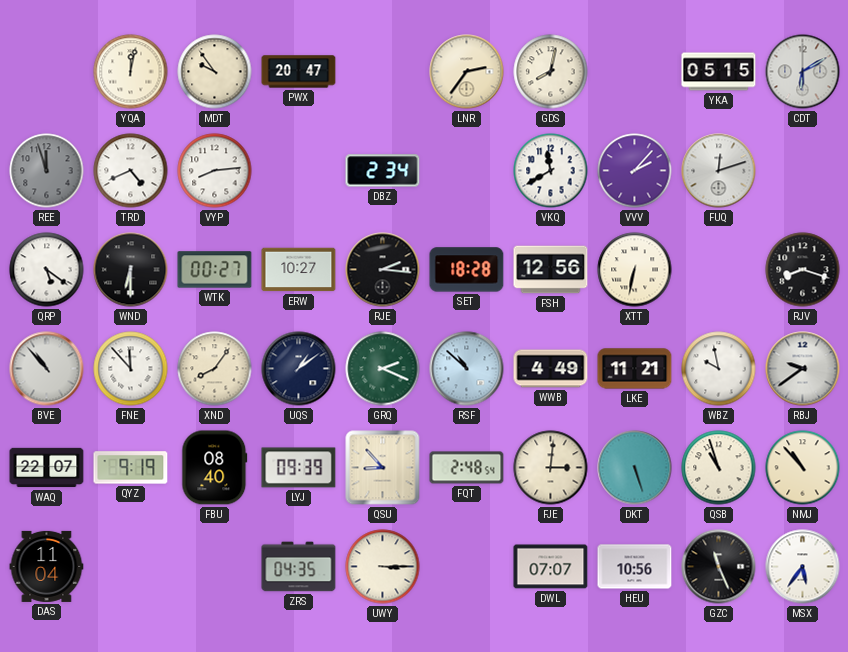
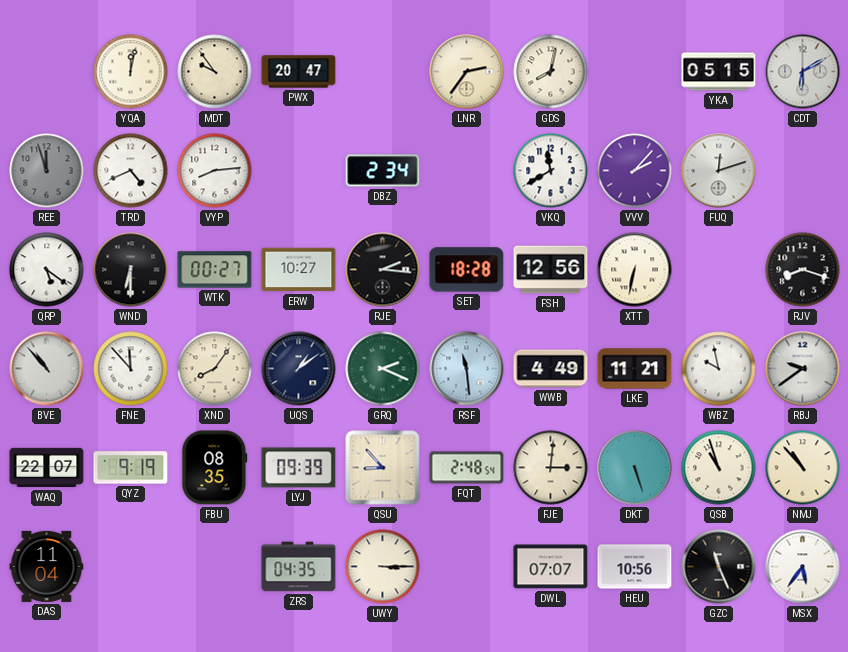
RSF: 10:52 -> 11:29
FBU: 08:40 -> 08:35
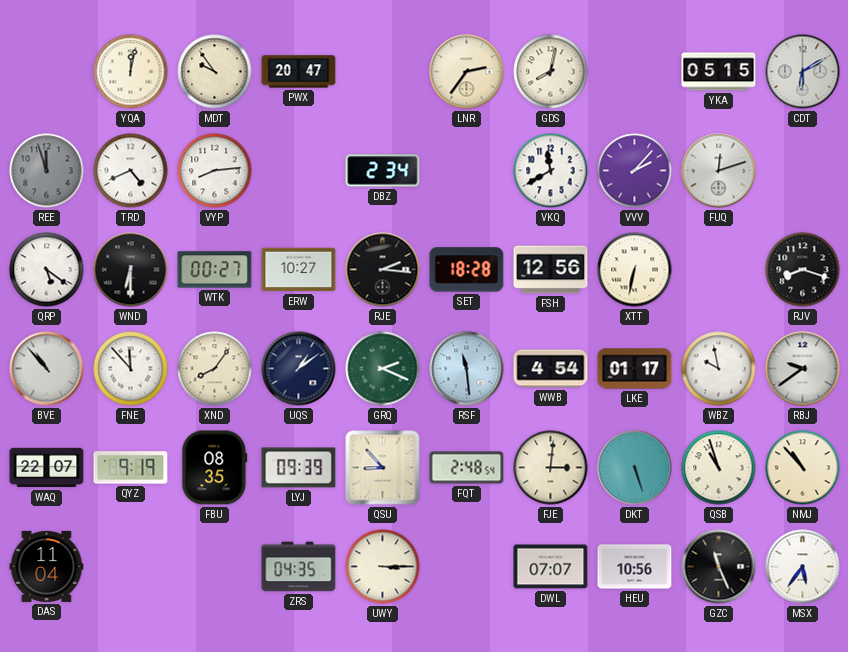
WWB: 4:49 -> 4:54
LKE: 11:21 -> 01:17
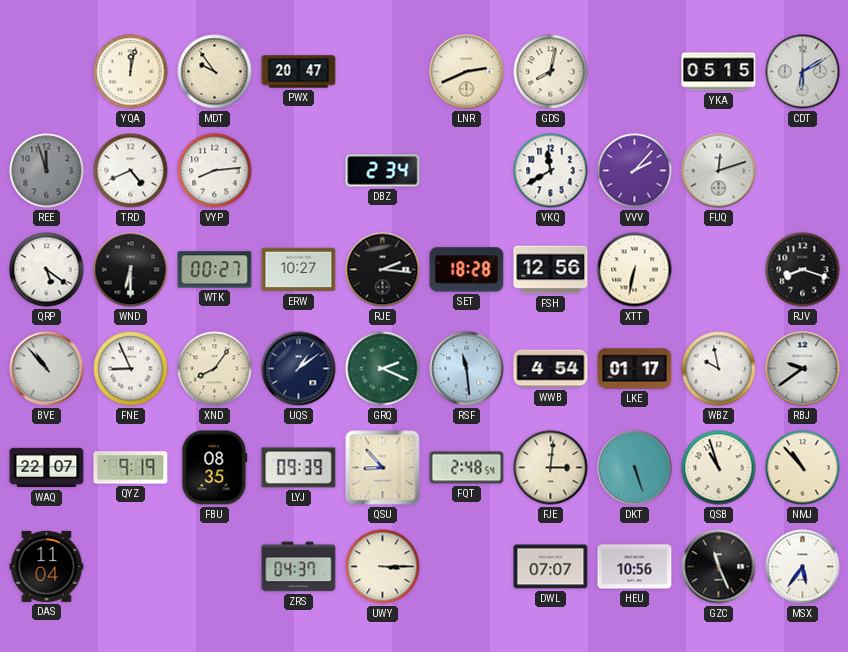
LNR: 2:36 -> 2:41
FNE: 11:53 -> 8:56
ZRS: 04:35 -> 04:37
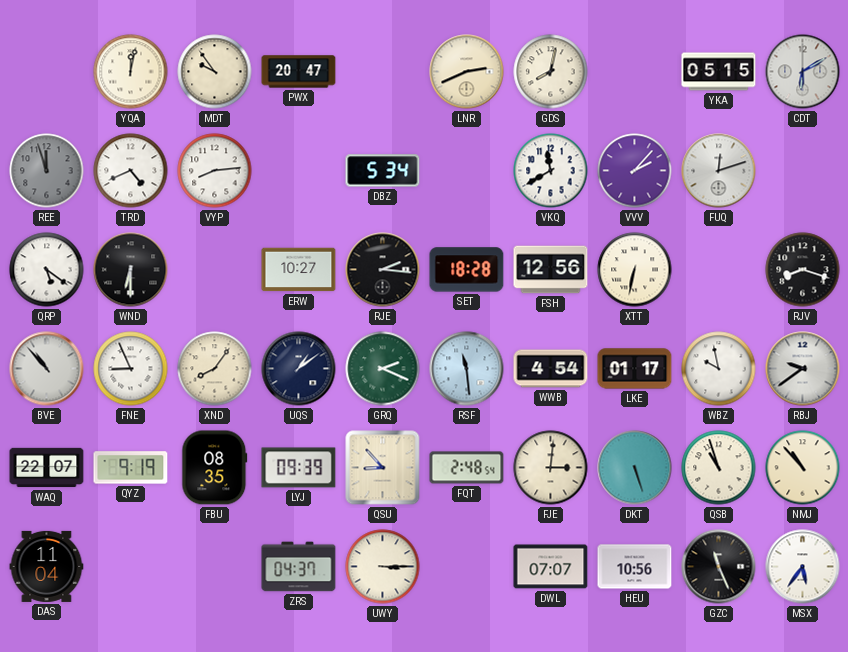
DBZ: 2:34 -> 5:34
WTK: 00:27 -> none
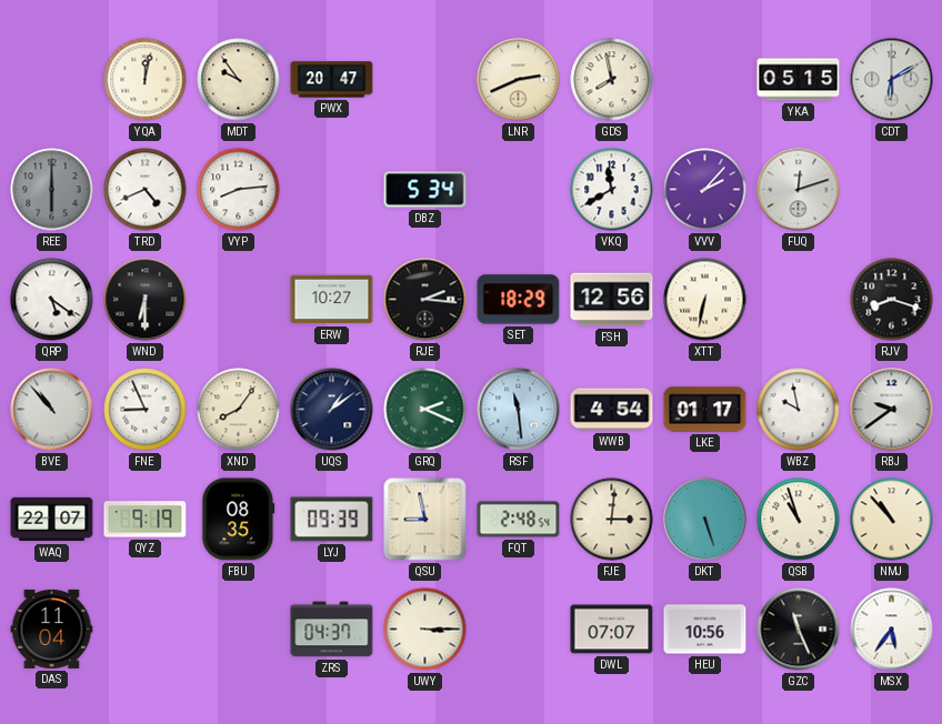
GDS: 8:02 -> 7:58
REE: 11:57 -> 6:00
SET: 18:28 -> 18:29
QSU: 8:53 -> 8:58
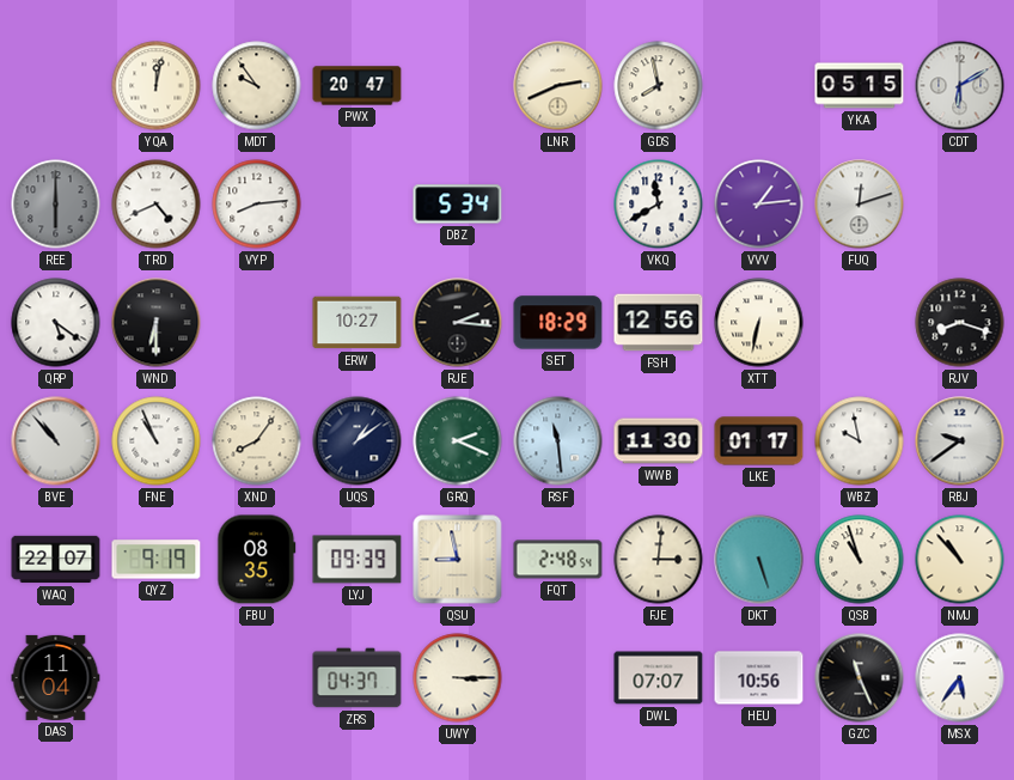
VVV: 2:07 -> 1:14
FNE: 8:56 -> 10:56
WWB: 4:54 -> 11:30
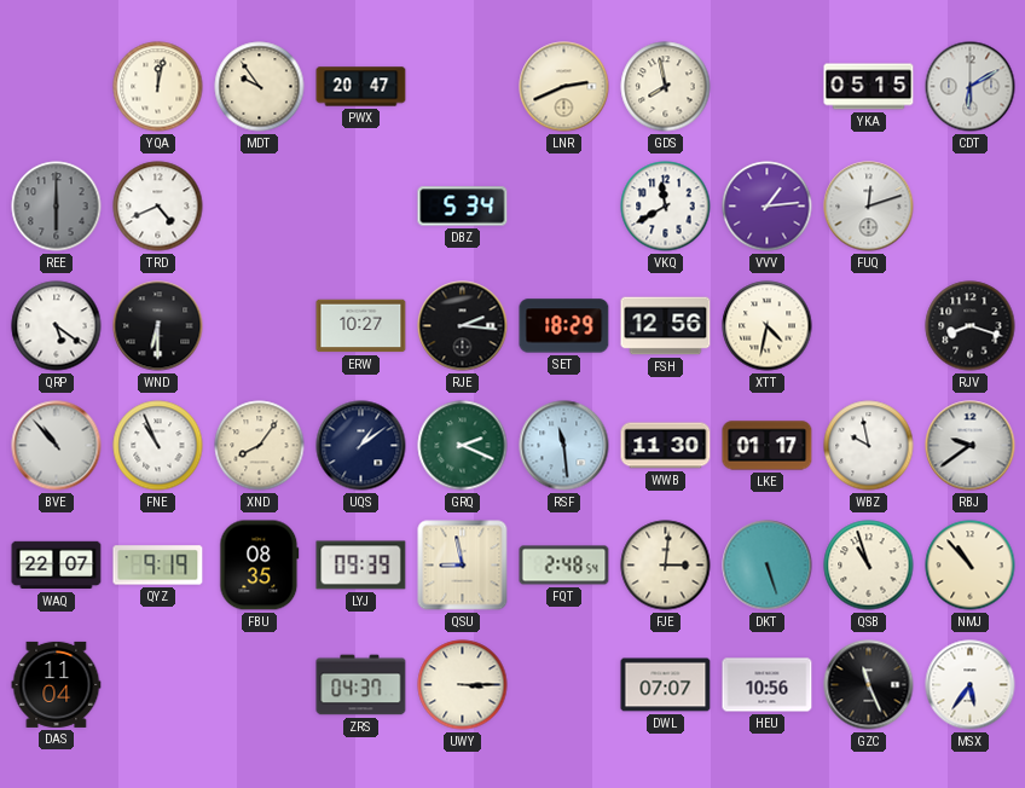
VYP: 8:14 -> none
XTT: 6:32 -> 4:32
